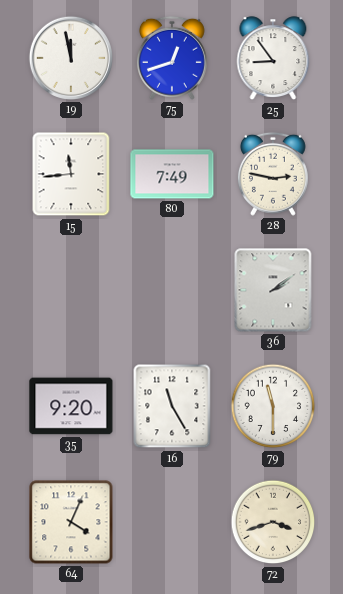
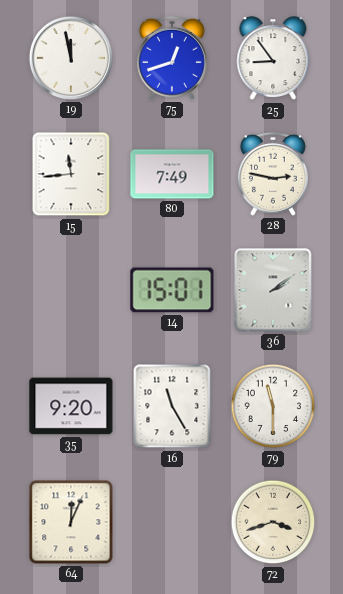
14: none -> 15:01
64: 4:04 -> 12:04
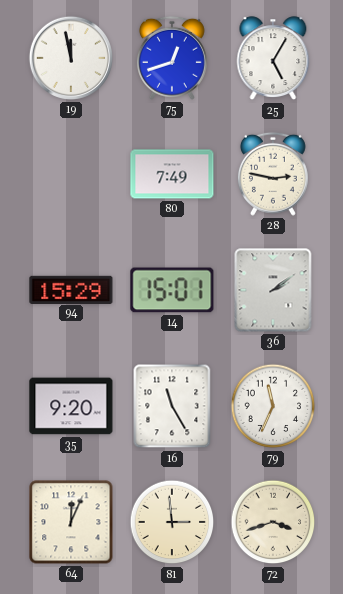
25: 8:54 -> 5:05
15: 11:44 -> none
94: none -> 15:29
79: 11:30 -> 11:34
81: none -> 2:59
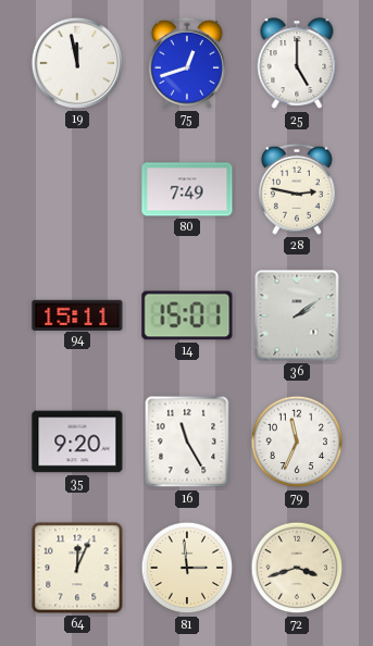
25: 5:05 -> 5:00
94: 15:29 -> 15:11
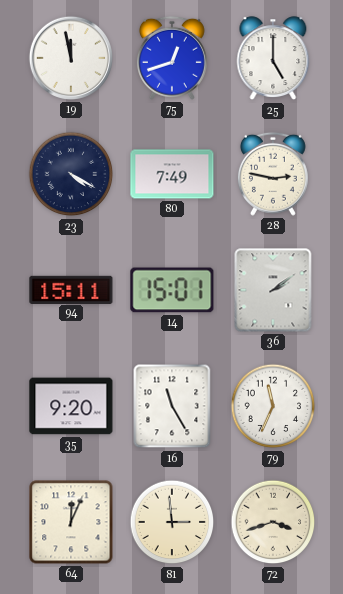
23: none -> 4:20
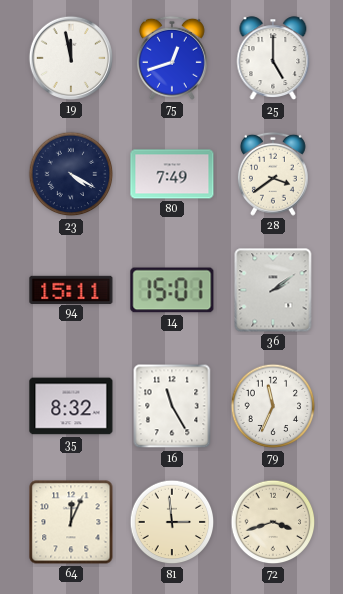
28: 2:47 -> 3:39
35: 9:20 -> 8:32
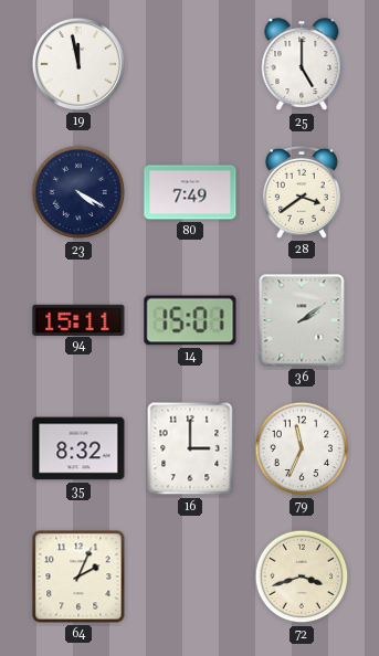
75: 12:42 -> none
16: 11:25 -> 3:00
64: 12:04 -> 2:04
81: 2:59 -> none
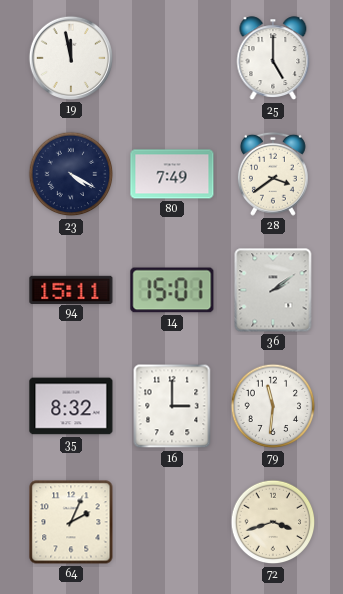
79: 11:34 -> 11:31
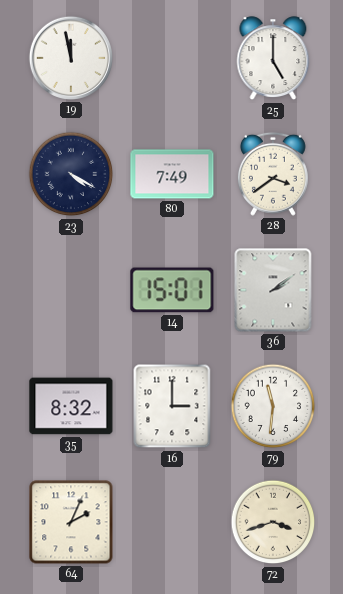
94: 15:11 -> none
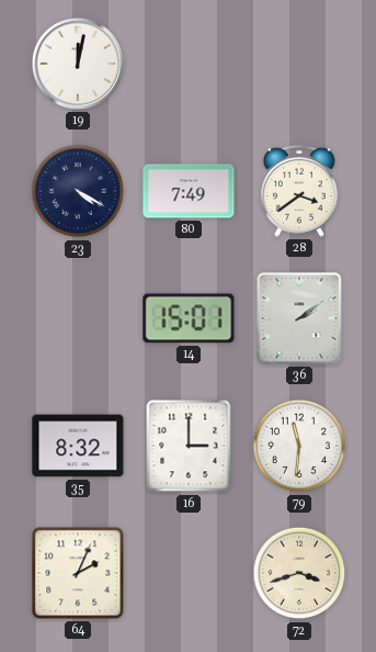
19: 11:58 -> 12:02
25: 5:00 -> none
